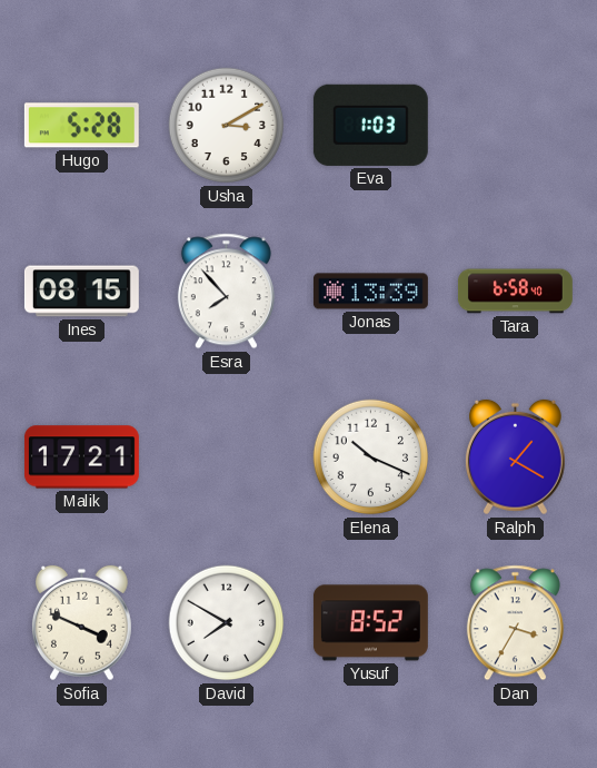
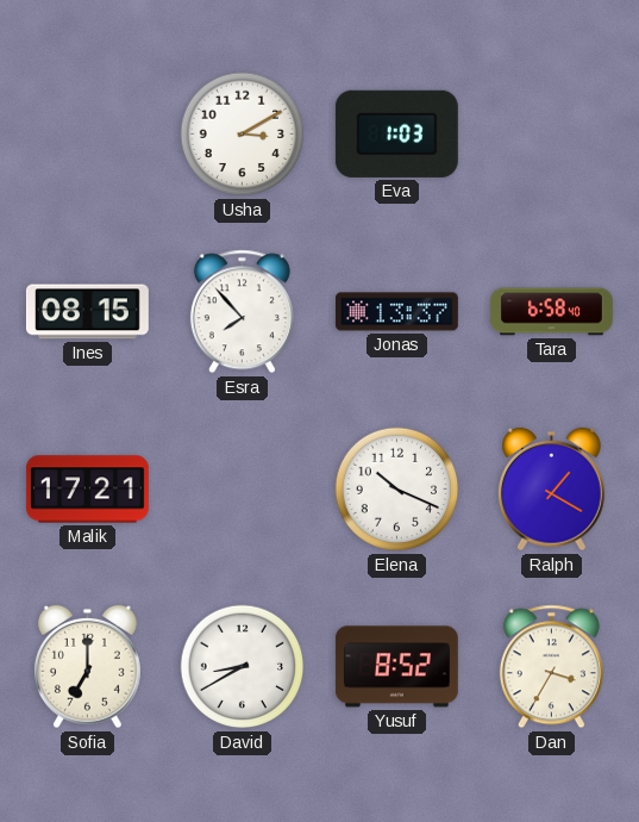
Hugo: 5:28 -> none
Jonas: 13:39 -> 13:37
Sofia: 3:49 -> 7:00
David: 7:50 -> 8:40
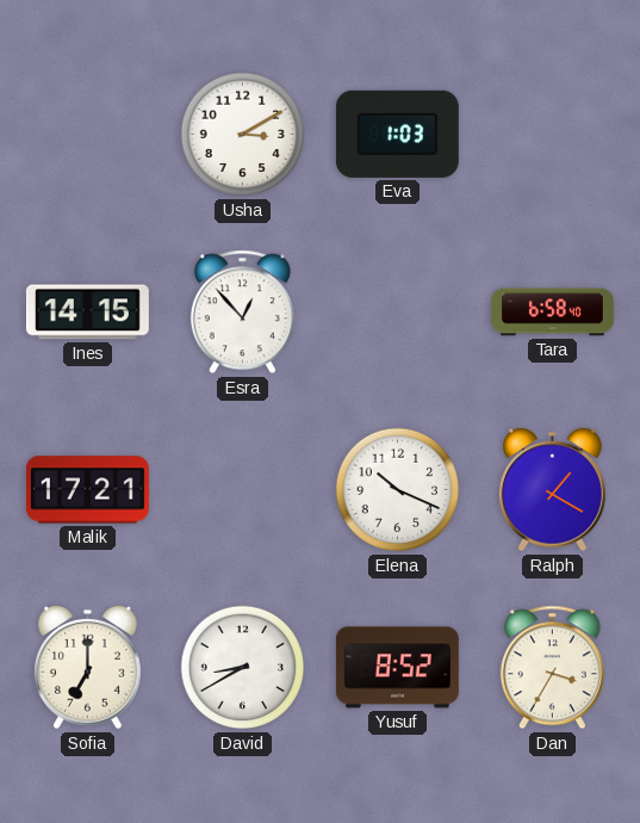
Ines: 08:15 -> 14:15
Esra: 7:53 -> 12:53
Jonas: 13:37 -> none
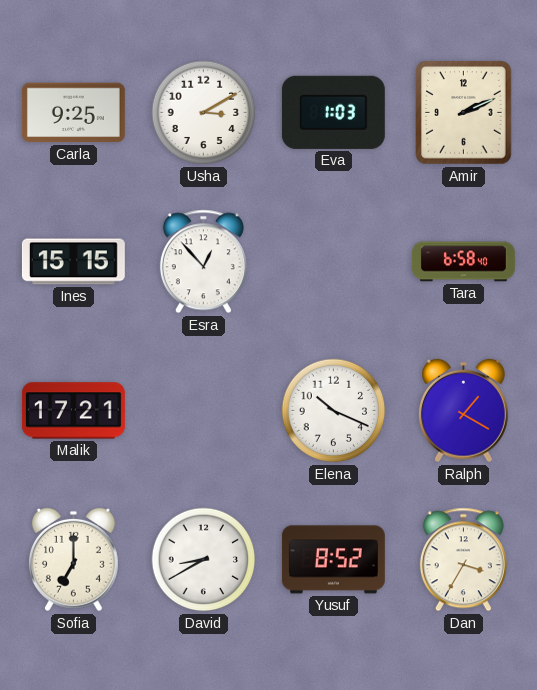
Carla: none -> 9:25
Amir: none -> 2:11
Ines: 14:15 -> 15:15
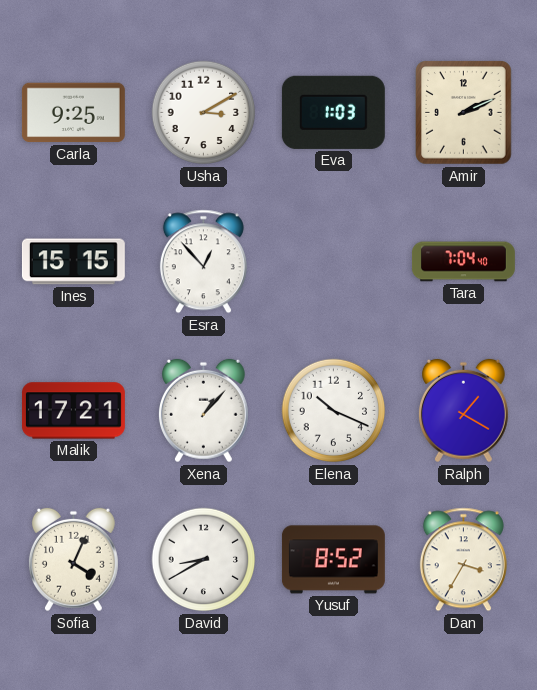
Tara: 6:58 -> 7:04
Xena: none -> 1:07
Sofia: 7:00 -> 4:04
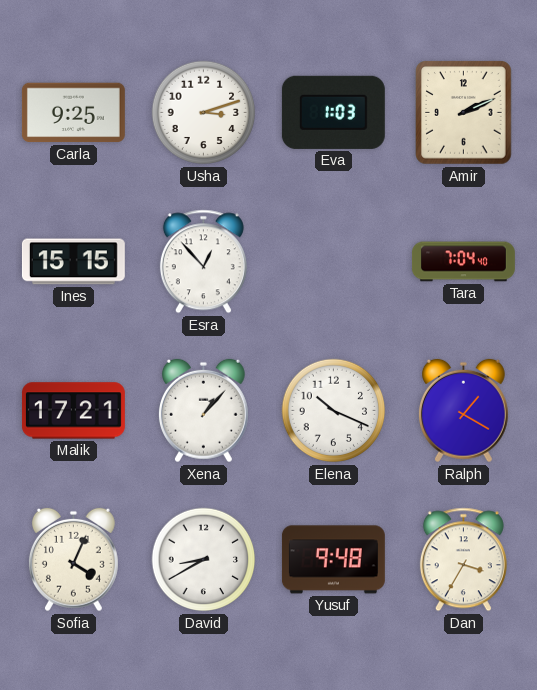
Usha: 3:10 -> 3:12
Yusuf: 8:52 -> 9:48
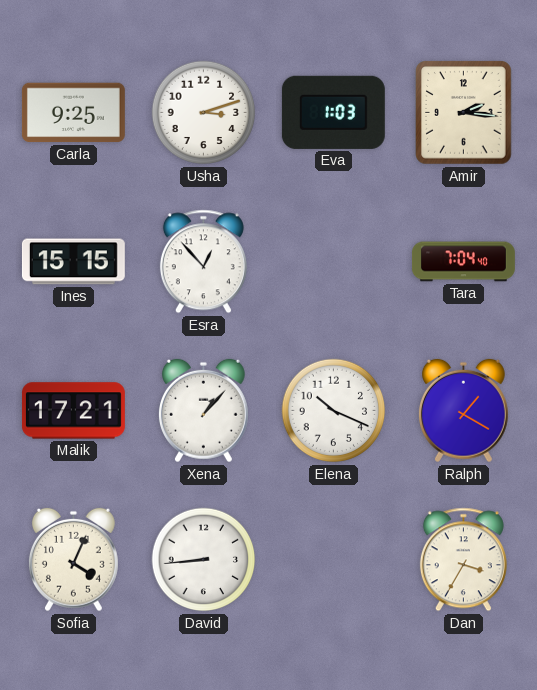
Amir: 2:11 -> 2:16
David: 8:40 -> 8:44
Yusuf: 9:48 -> none
